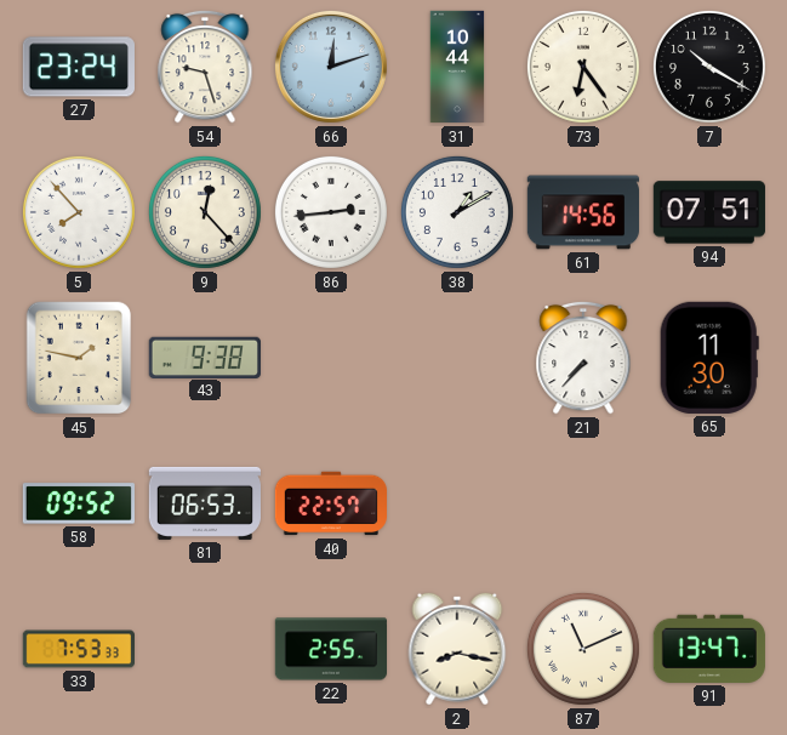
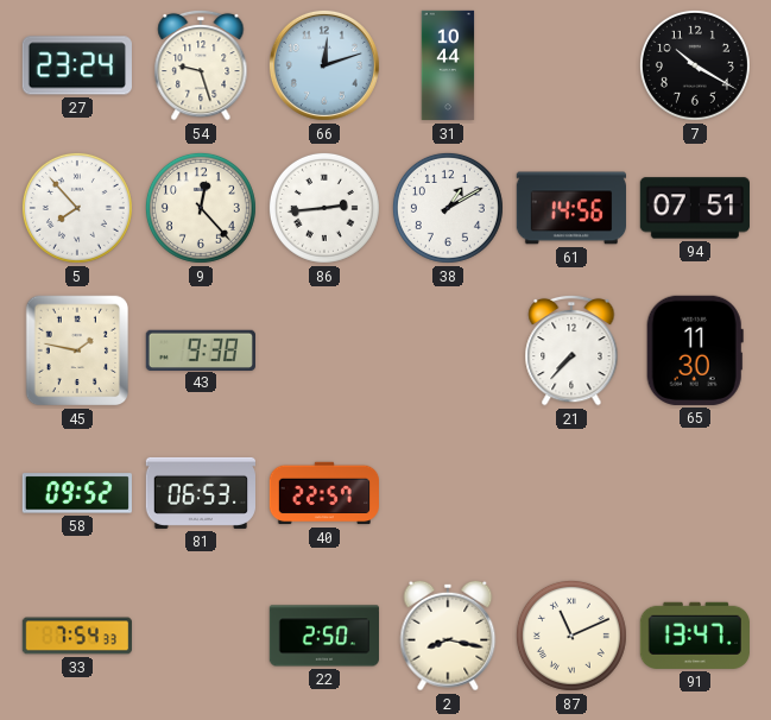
73: 6:24 -> none
33: 7:53 -> 7:54
22: 2:55 -> 2:50
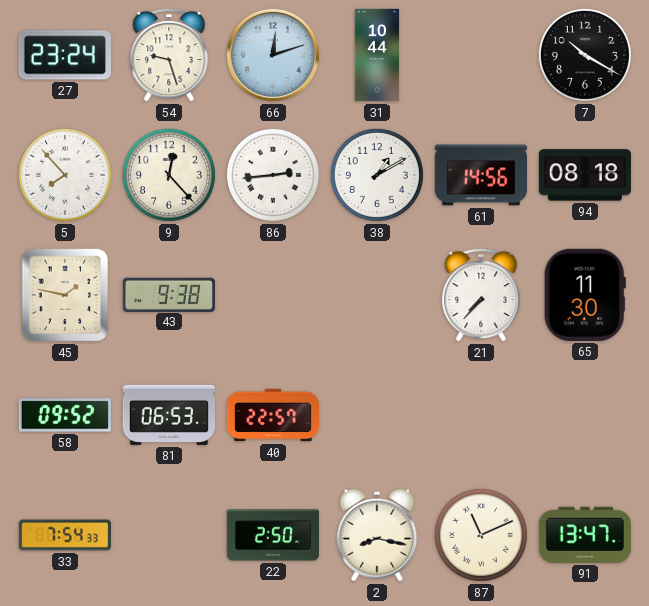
94: 07:51 -> 08:18
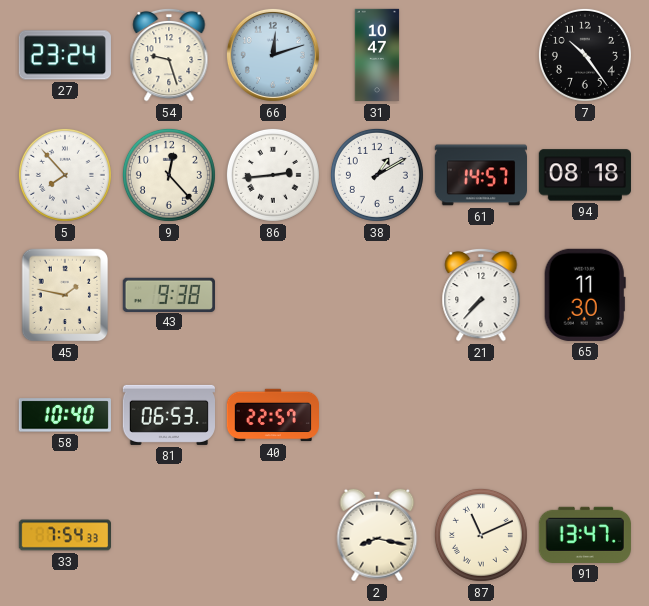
31: 10:44 -> 10:47
7: 10:20 -> 10:24
61: 14:56 -> 14:57
58: 09:52 -> 10:40
22: 2:50 -> none
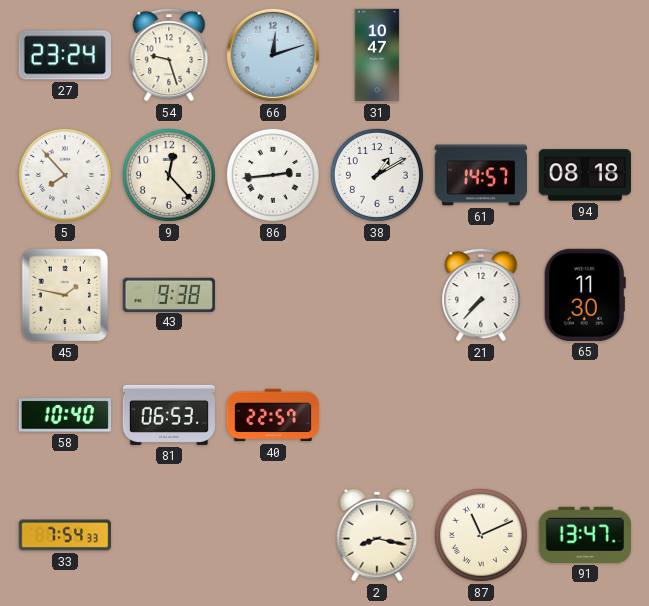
7: 10:24 -> none
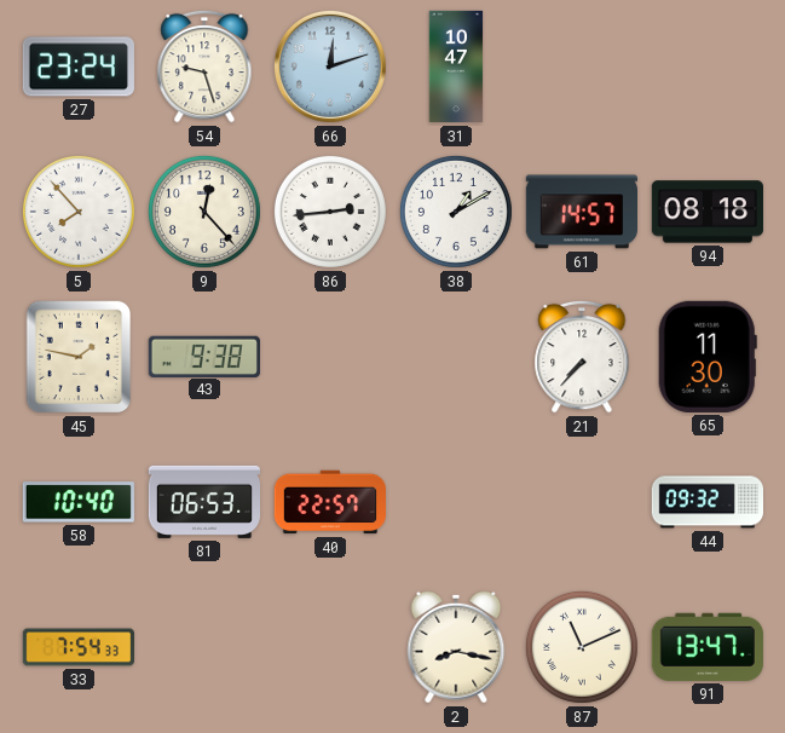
44: none -> 09:32
